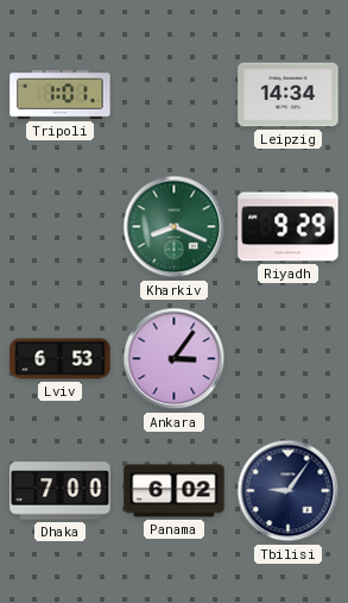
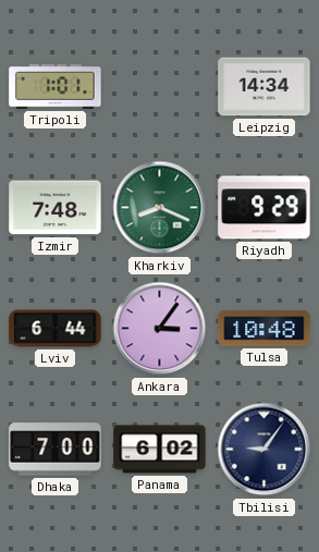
Izmir: none -> 7:48
Lviv: 6:53 -> 6:44
Tulsa: none -> 10:48
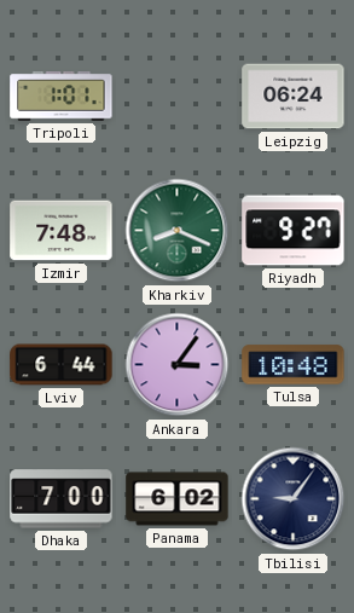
Leipzig: 14:34 -> 06:24
Riyadh: 9:29 -> 9:27
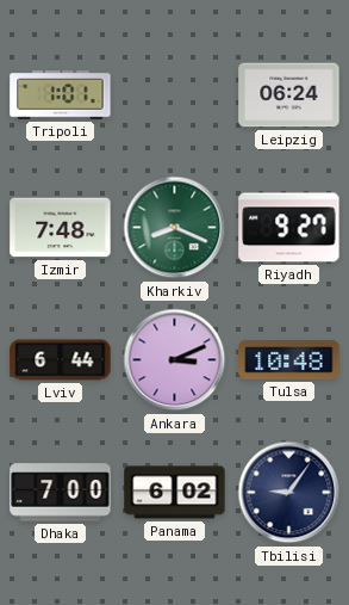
Ankara: 3:06 -> 3:11
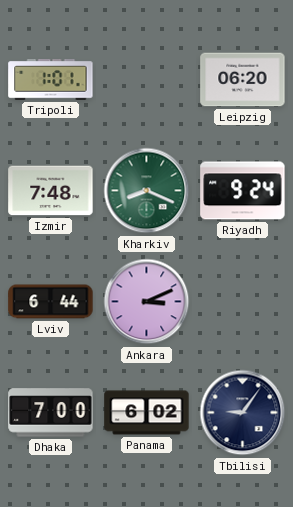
Leipzig: 06:24 -> 06:20
Riyadh: 9:27 -> 9:24
Tulsa: 10:48 -> none
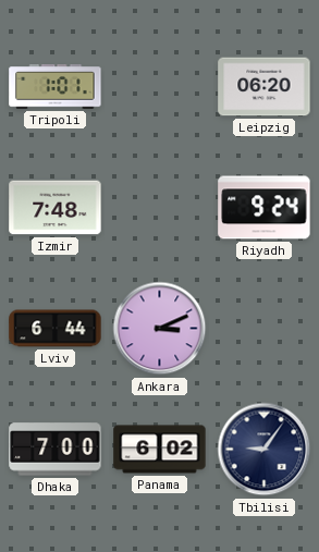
Kharkiv: 8:19 -> none
